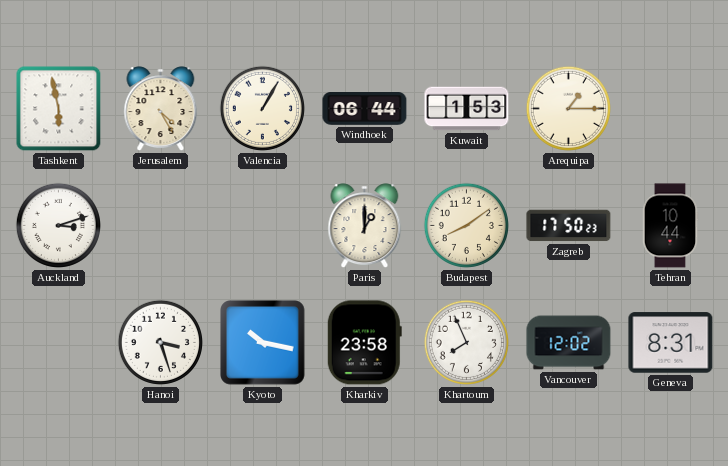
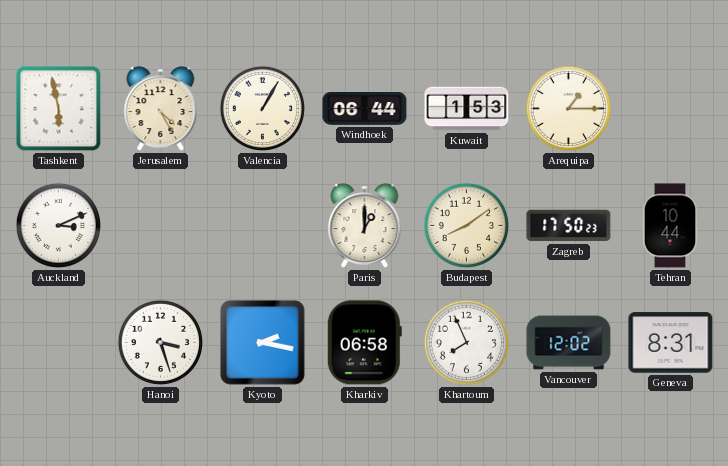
Auckland: 3:12 -> 3:11
Kyoto: 10:17 -> 2:17
Kharkiv: 23:58 -> 06:58
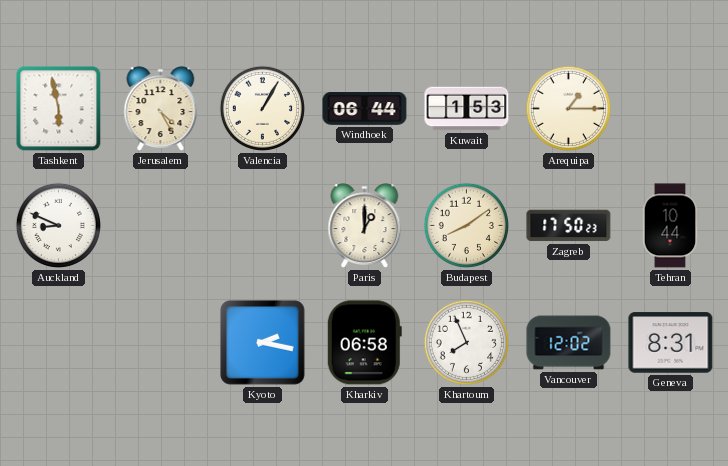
Auckland: 3:11 -> 8:49
Hanoi: 3:27 -> none
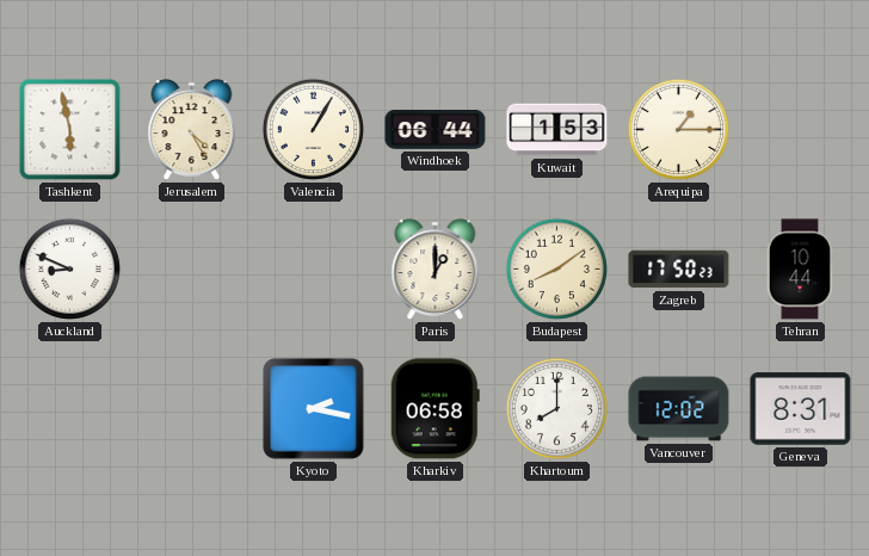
Khartoum: 7:56 -> 8:00
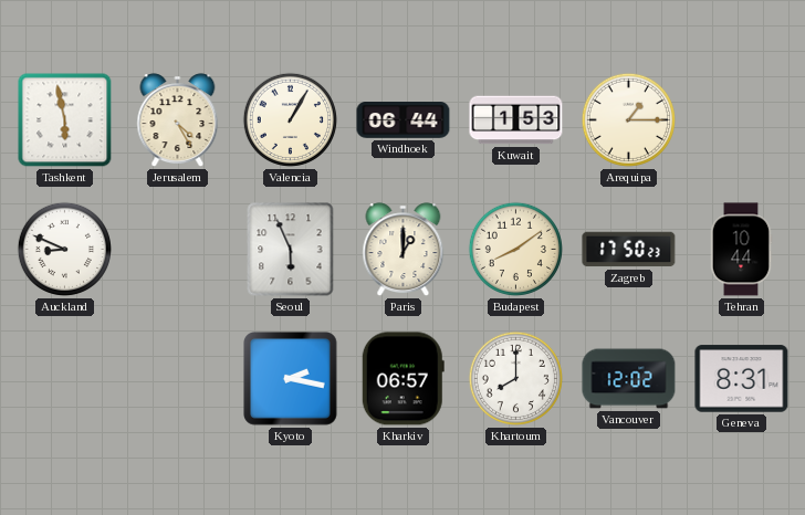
Seoul: none -> 5:56
Kharkiv: 06:58 -> 06:57
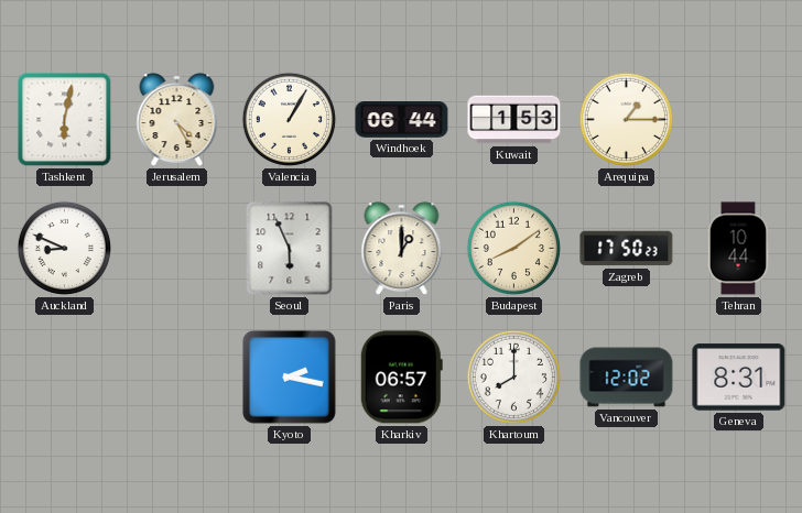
Tashkent: 5:58 -> 6:02
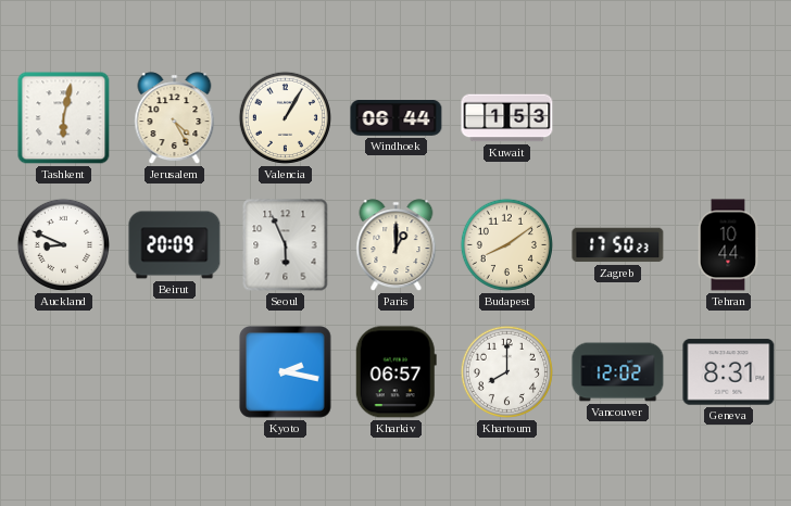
Arequipa: 1:15 -> none
Beirut: none -> 20:09
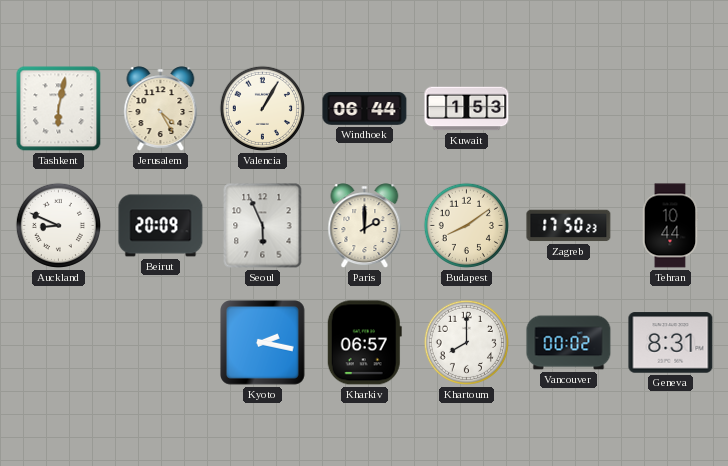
Paris: 1:00 -> 2:00
Vancouver: 12:02 -> 00:02
